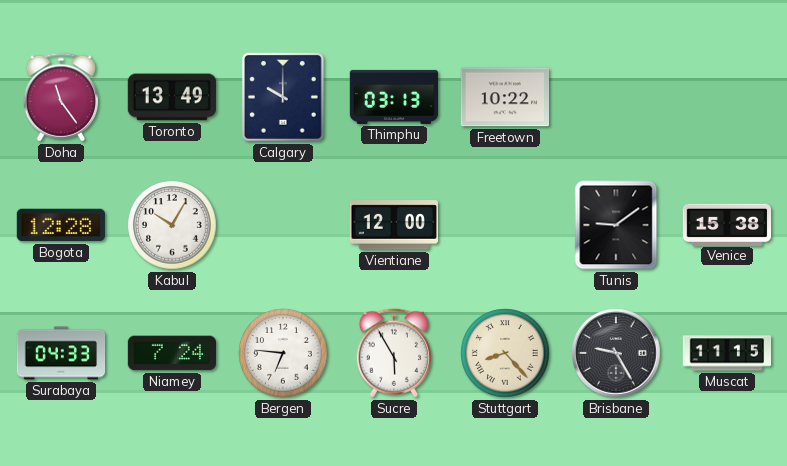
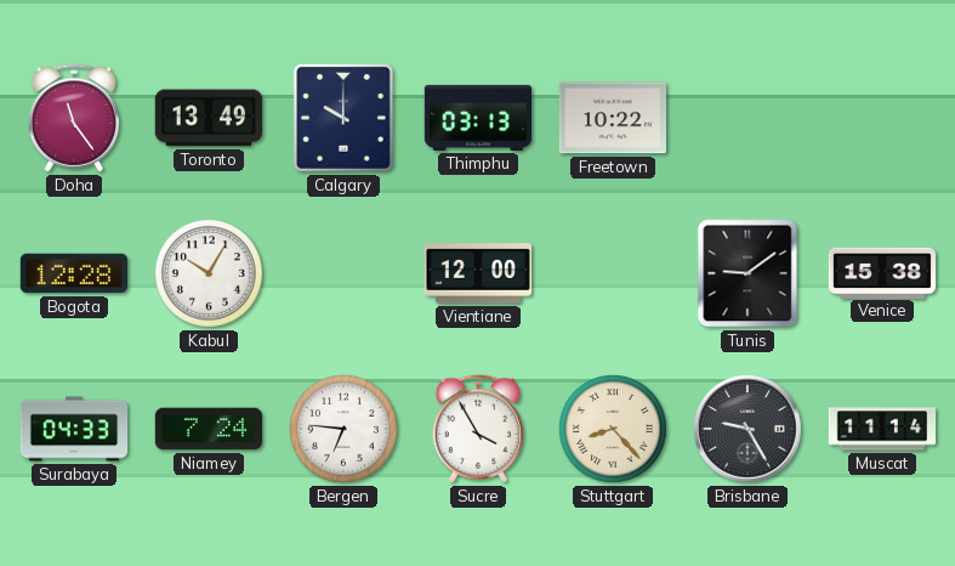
Sucre: 5:55 -> 3:55
Muscat: 11:15 -> 11:14
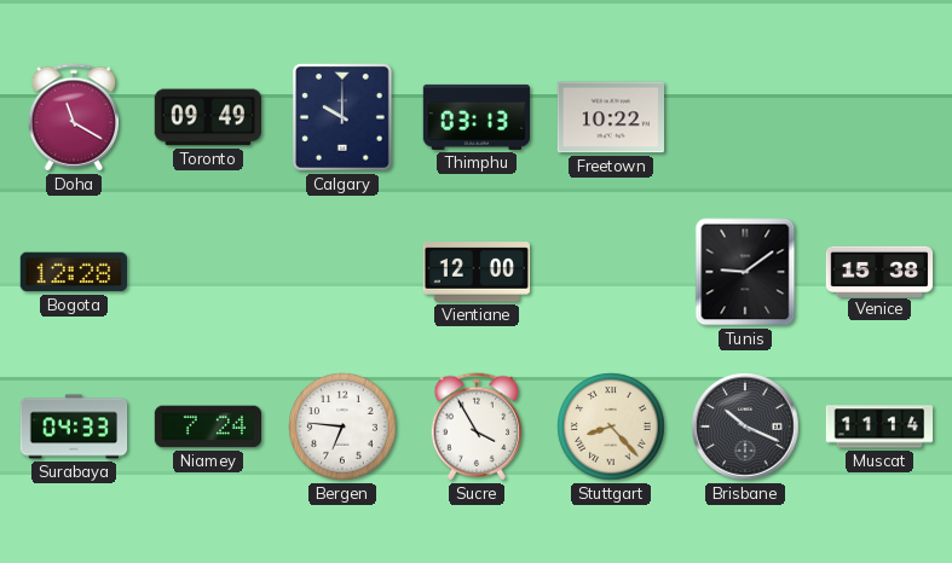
Doha: 11:24 -> 11:20
Toronto: 13:49 -> 09:49
Kabul: 10:05 -> none
Brisbane: 9:25 -> 10:19
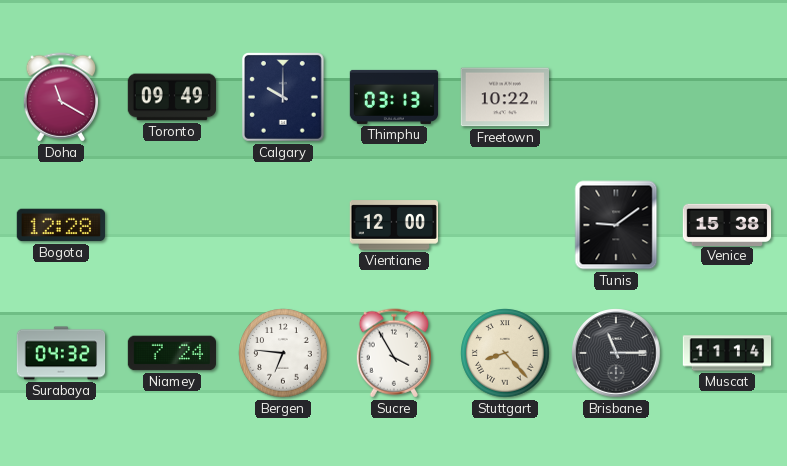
Surabaya: 04:33 -> 04:32
Brisbane: 10:19 -> 11:15
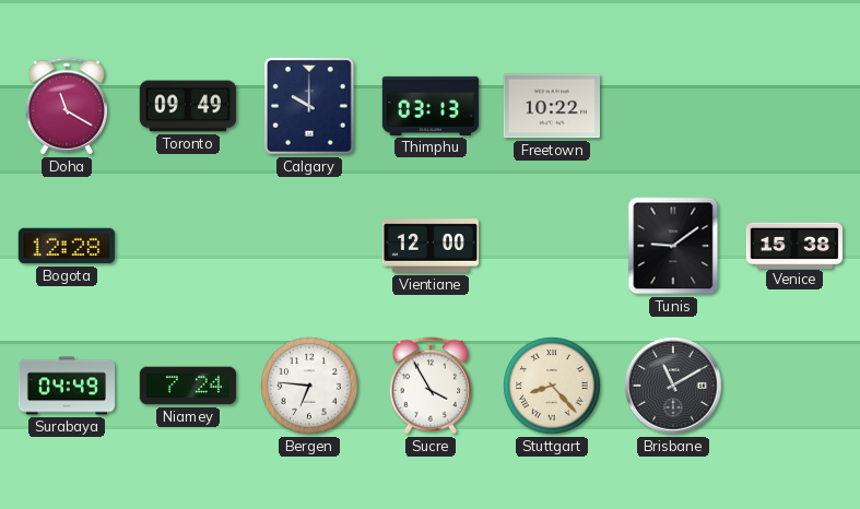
Surabaya: 04:32 -> 04:49
Brisbane: 11:15 -> 11:10
Muscat: 11:14 -> none
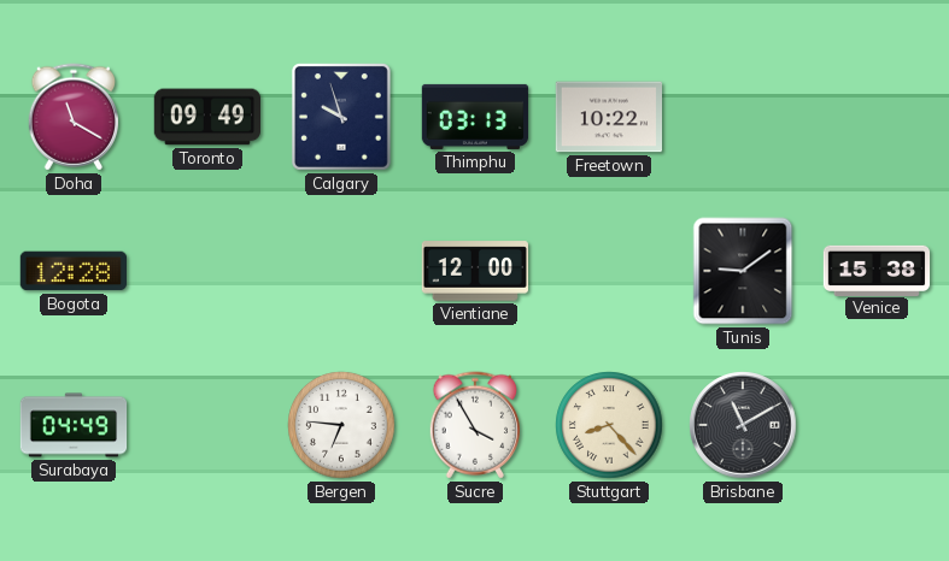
Calgary: 10:00 -> 9:57
Niamey: 7:24 -> none
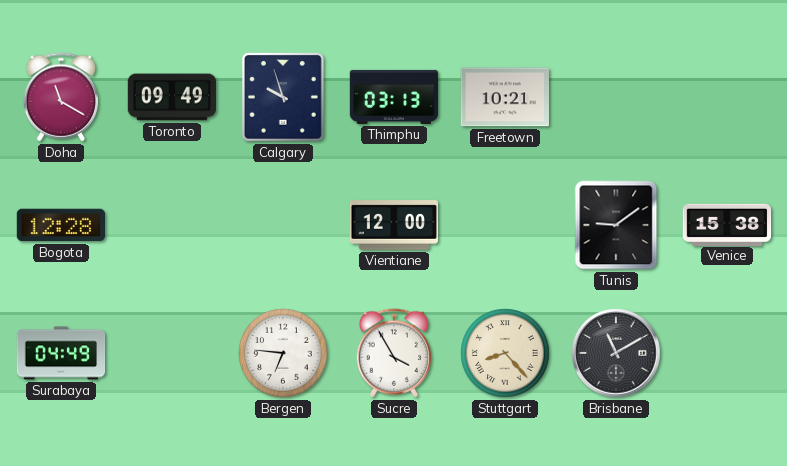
Freetown: 10:22 -> 10:21
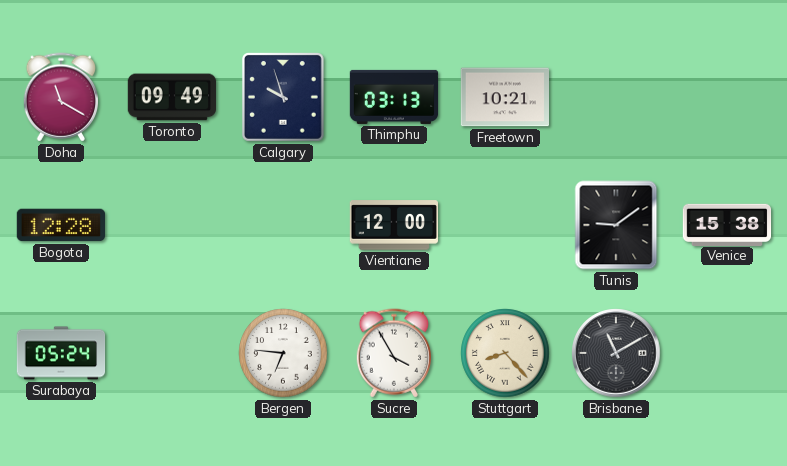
Surabaya: 04:49 -> 05:24
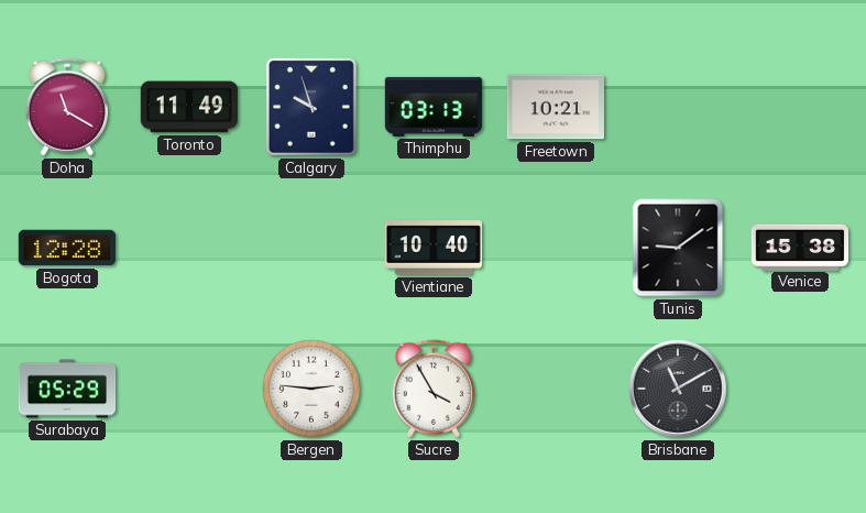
Toronto: 09:49 -> 11:49
Vientiane: 12:00 -> 10:40
Surabaya: 05:24 -> 05:29
Bergen: 6:46 -> 2:46
Stuttgart: 8:23 -> none
